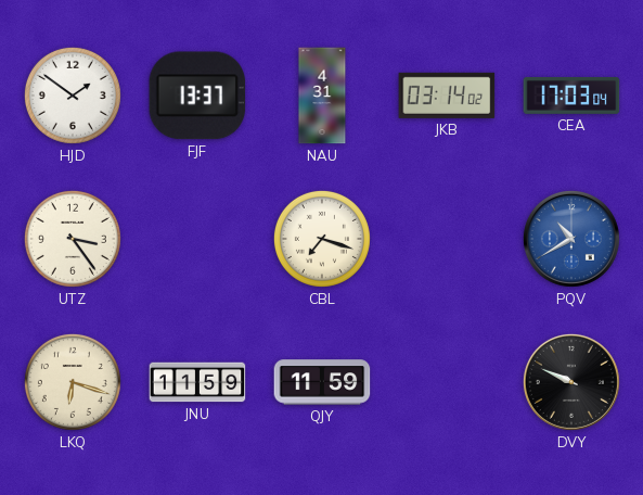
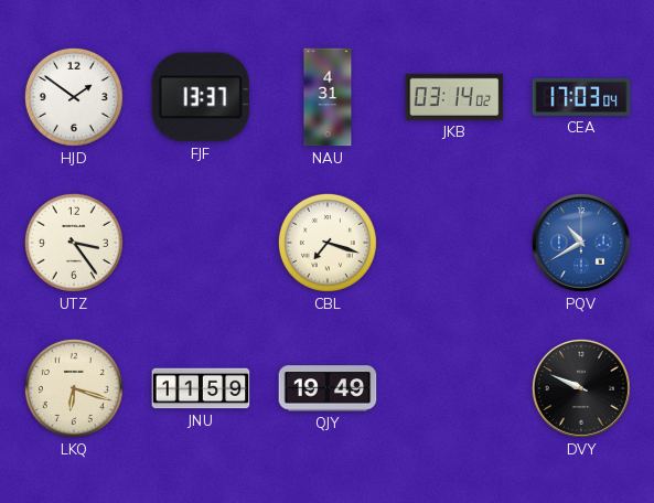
QJY: 11:59 -> 19:49
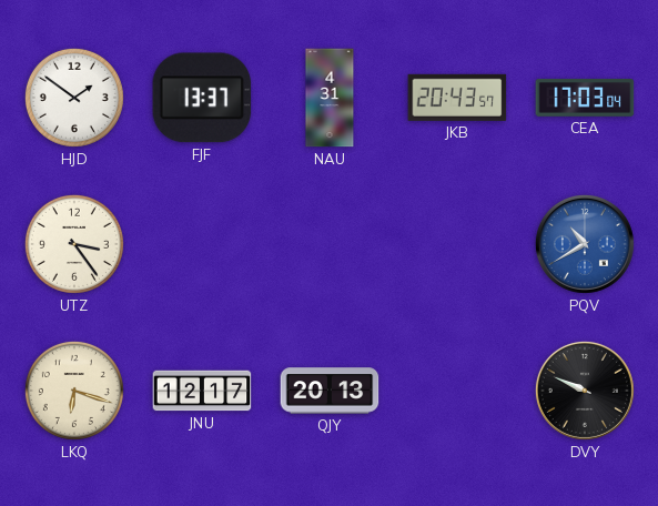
JKB: 03:14 -> 20:43
CBL: 7:18 -> none
JNU: 11:59 -> 12:17
QJY: 19:49 -> 20:13
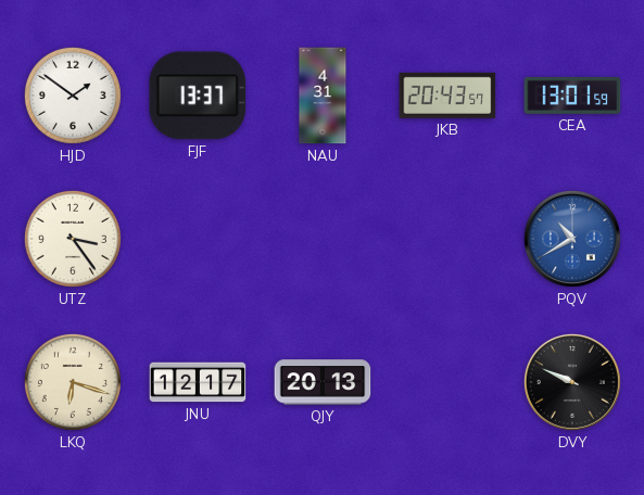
CEA: 17:03 -> 13:01
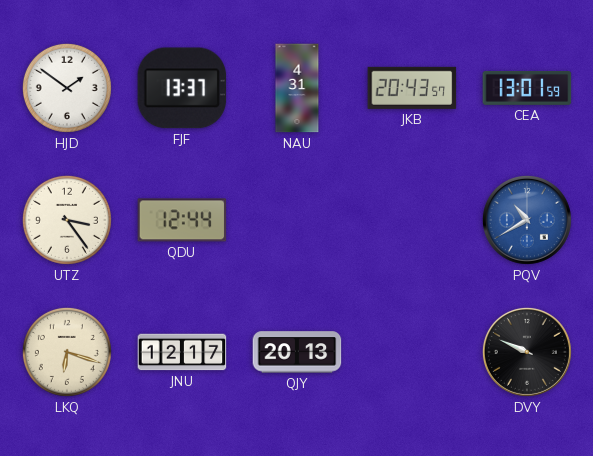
QDU: none -> 12:44
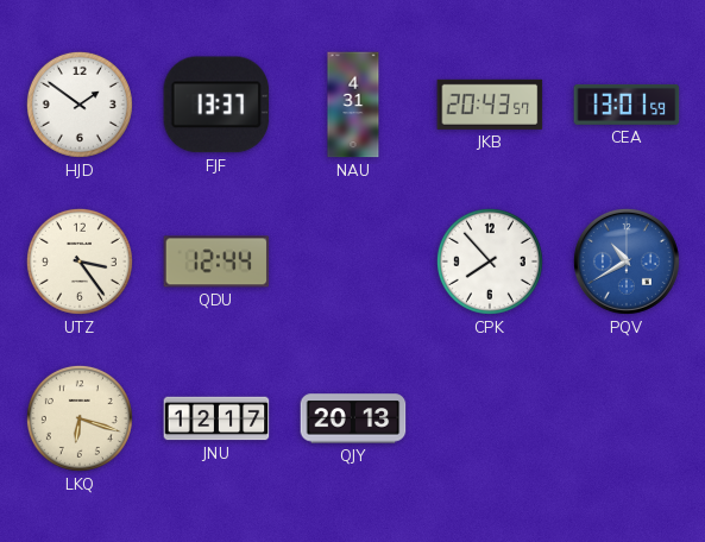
CPK: none -> 7:53
DVY: 9:49 -> none
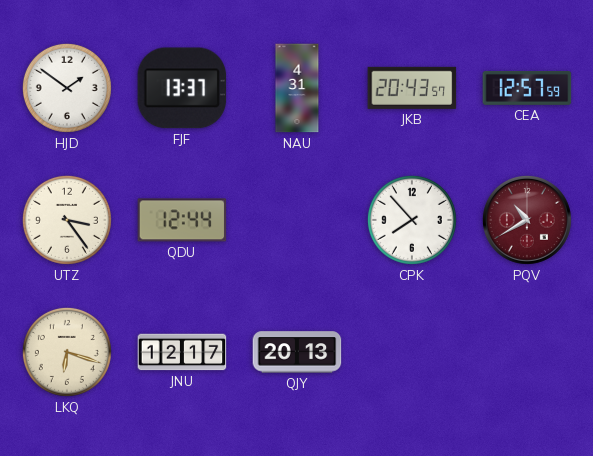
CEA: 13:01 -> 12:57
PQV dial: blue -> burgundy
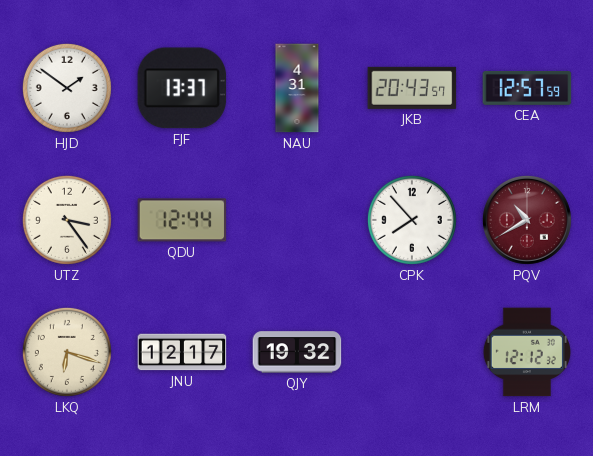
QJY: 20:13 -> 19:32
LRM: none -> 12:12
